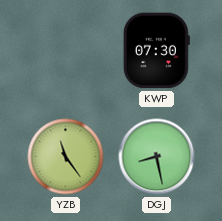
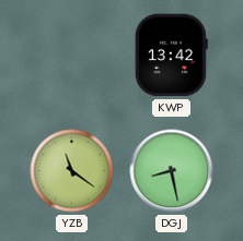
KWP: 07:30 -> 13:42
YZB: 11:24 -> 11:21
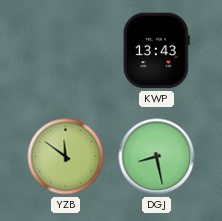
KWP: 13:42 -> 13:43
YZB: 11:21 -> 11:51
